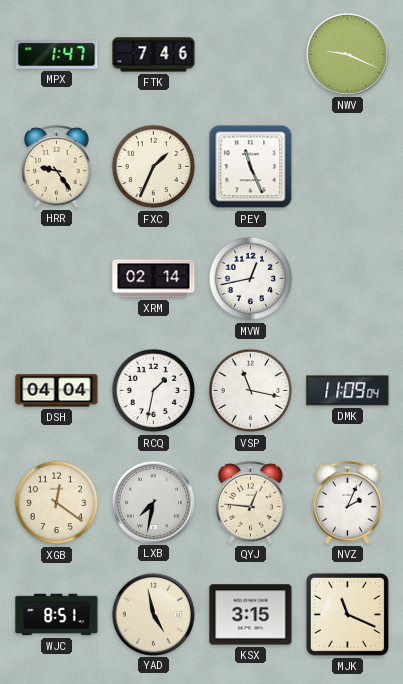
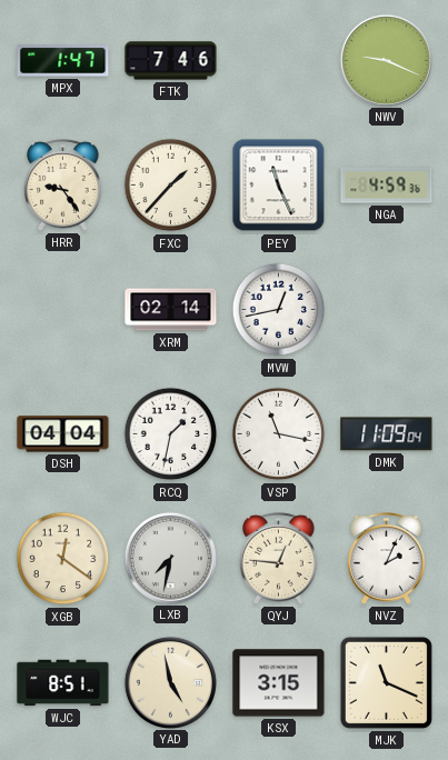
FXC: 1:34 -> 1:37
NGA: none -> 4:59
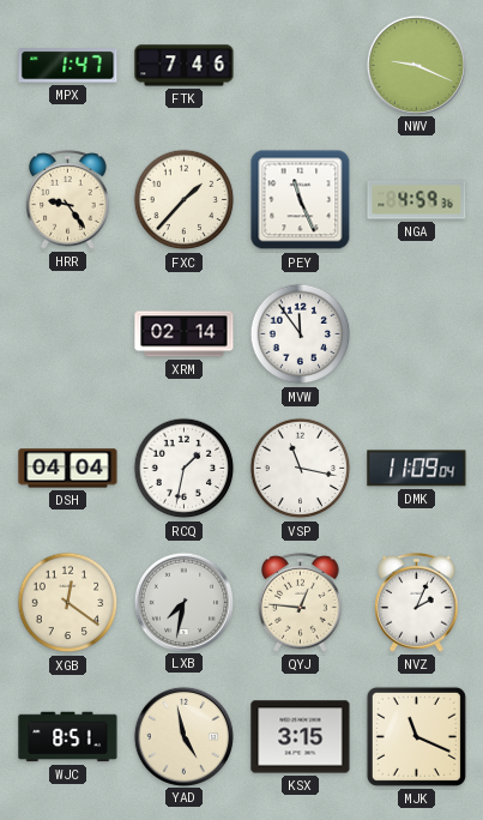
MVW: 12:43 -> 11:54
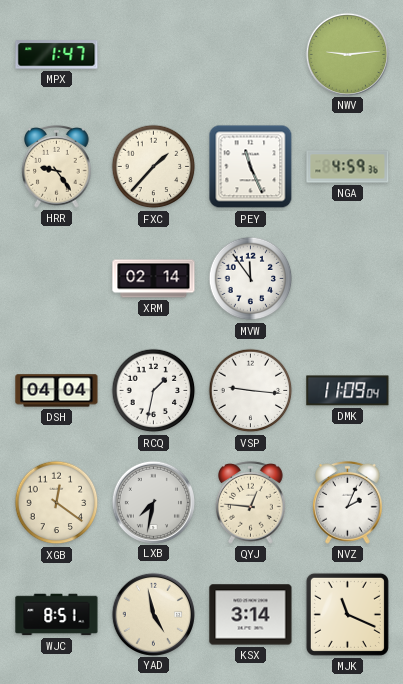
FTK: 7:46 -> none
NWV: 9:19 -> 9:14
VSP: 11:17 -> 9:16
KSX: 3:15 -> 3:14
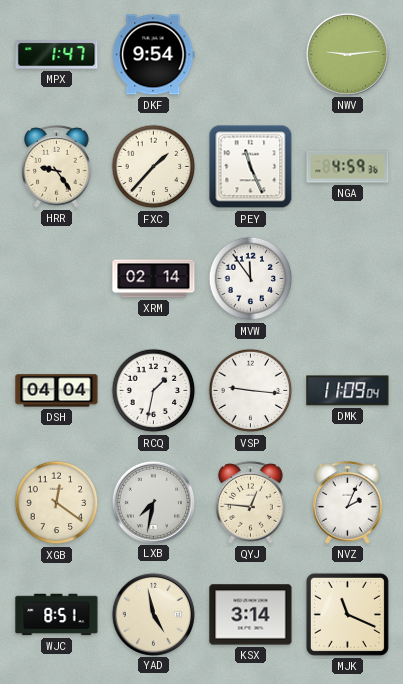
DKF: none -> 9:54
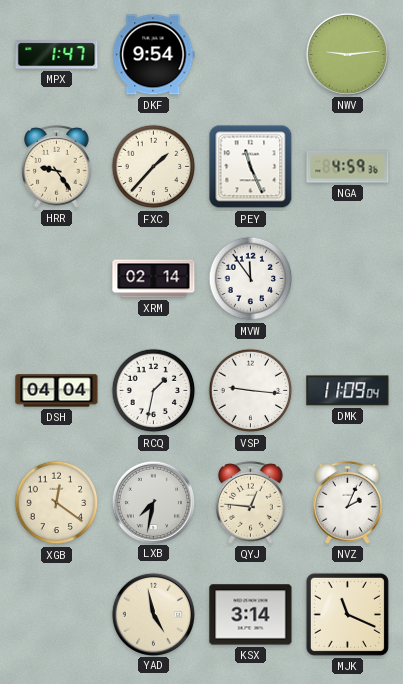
WJC: 8:51 -> none
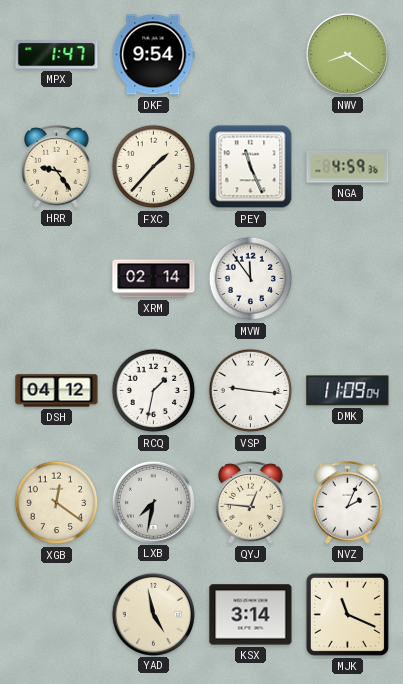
NWV: 9:14 -> 8:21
DSH: 04:04 -> 04:12
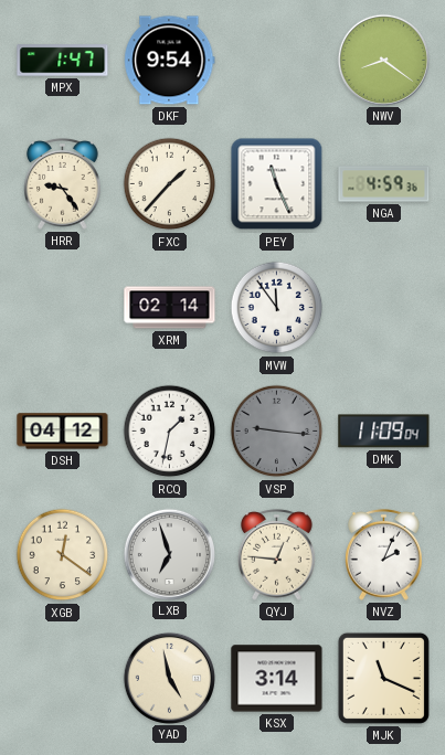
VSP dial: white -> grey
LXB: 7:32 -> 6:57
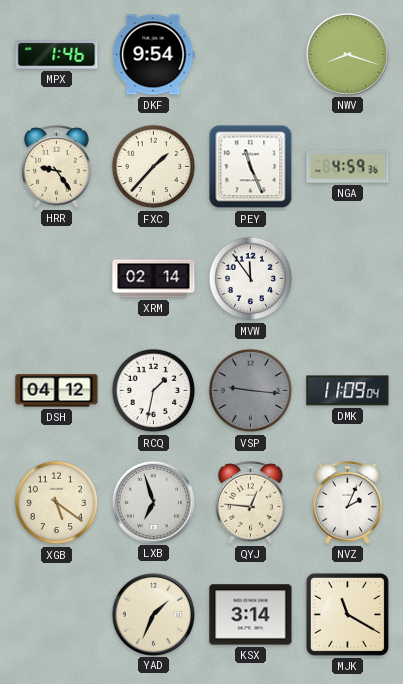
MPX: 1:47 -> 1:46
NWV: 8:21 -> 8:18
XGB: 12:21 -> 5:21
YAD: 4:58 -> 1:34
MJK: 11:19 -> 11:20
